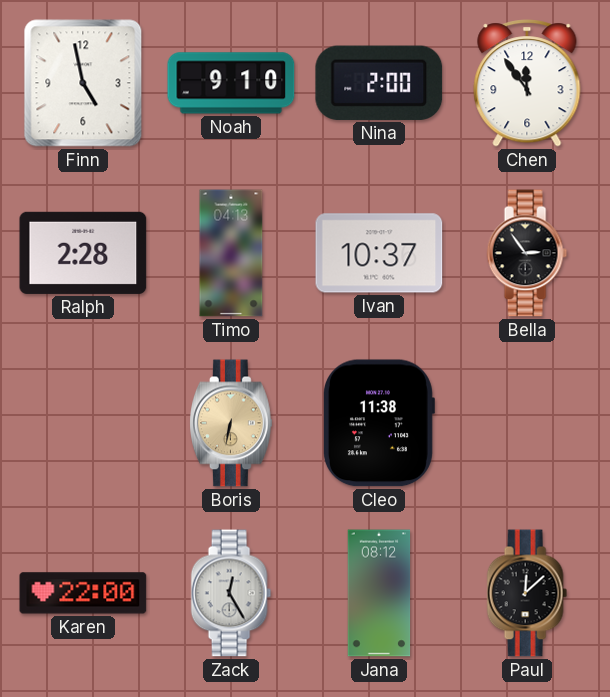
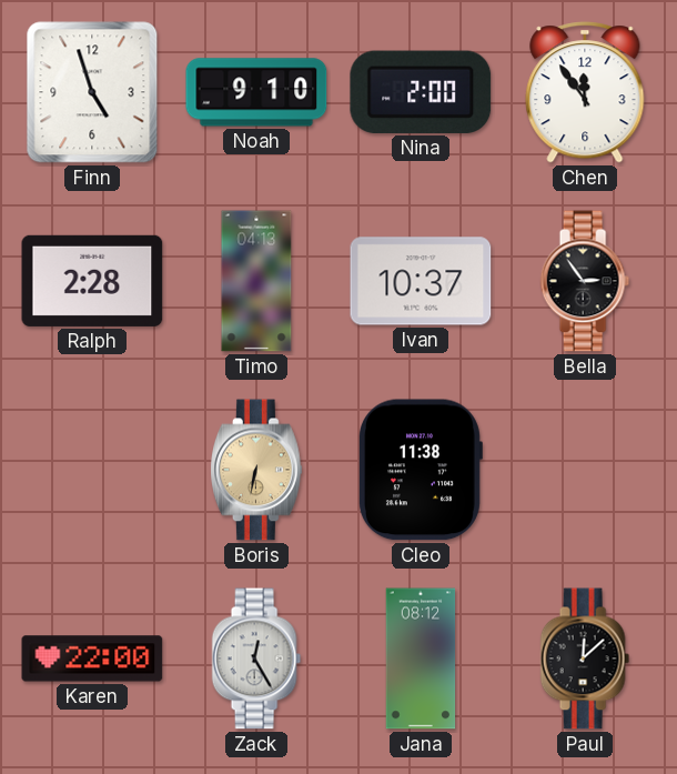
Finn: 4:58 -> 4:57
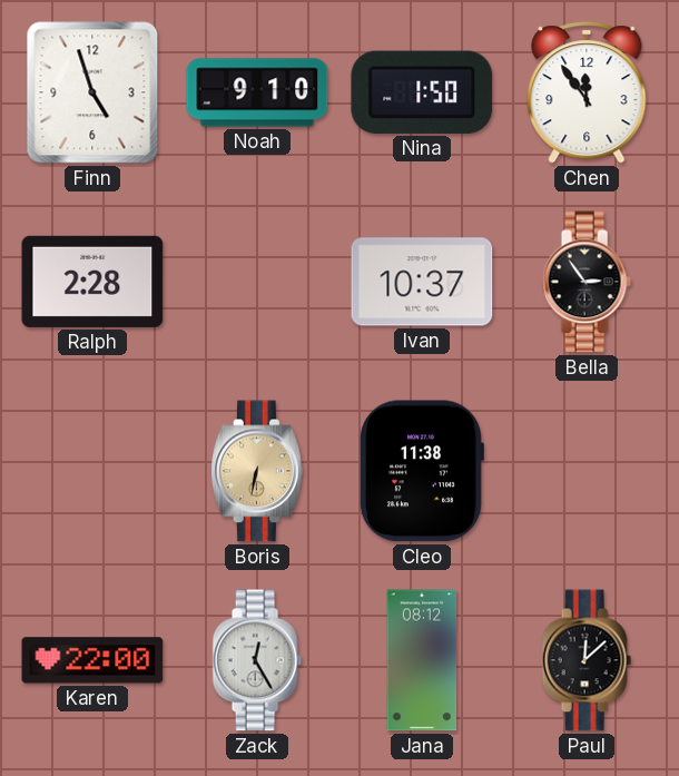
Nina: 2:00 -> 1:50
Timo: 04:13 -> none
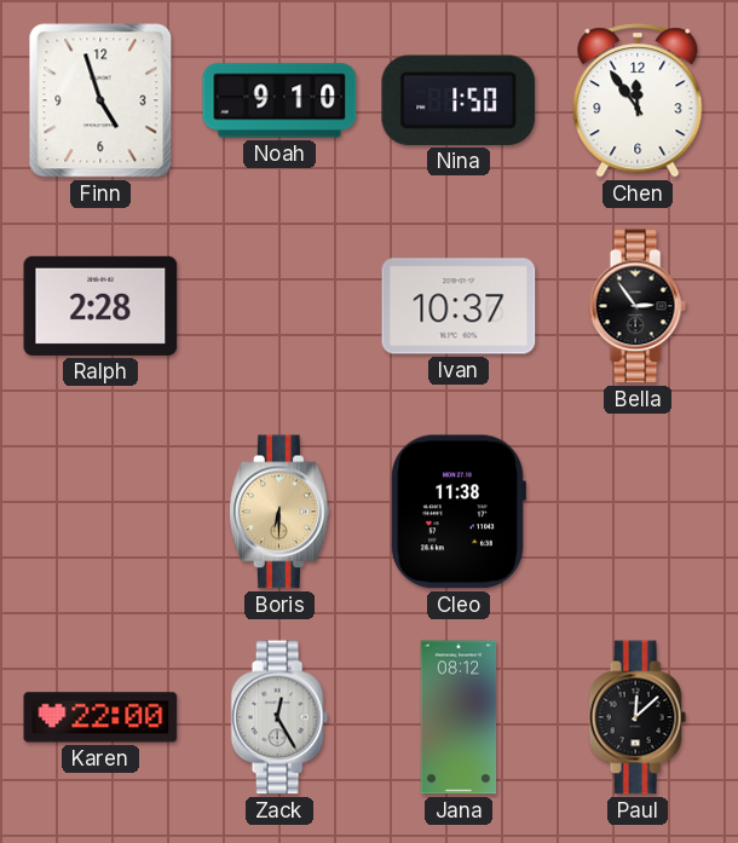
Boris: 6:32 -> 6:30
